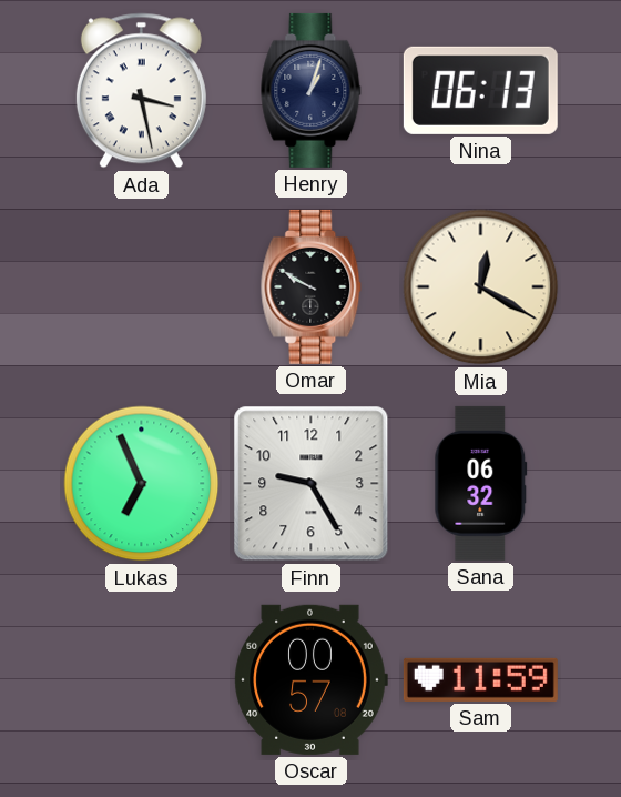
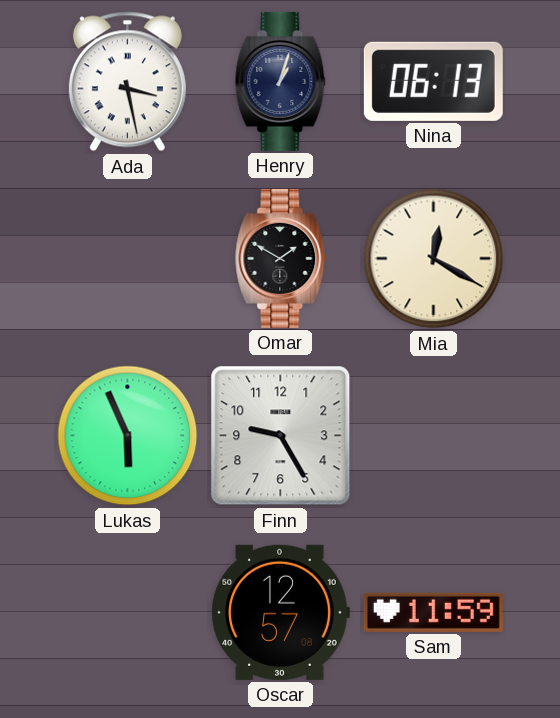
Omar: 9:50 -> 1:50
Lukas: 6:56 -> 5:56
Sana: 06:32 -> none
Oscar: 00:57 -> 12:57
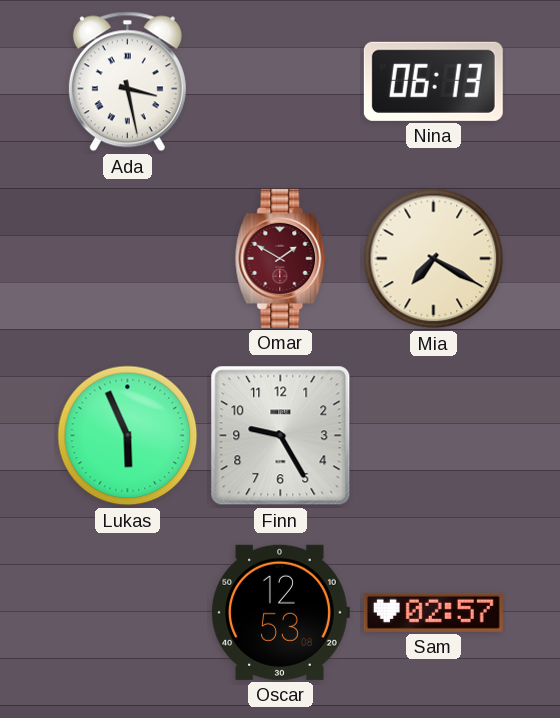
Henry: 1:03 -> none
Omar dial: black -> burgundy
Mia: 12:20 -> 7:20
Oscar: 12:57 -> 12:53
Sam: 11:59 -> 02:57
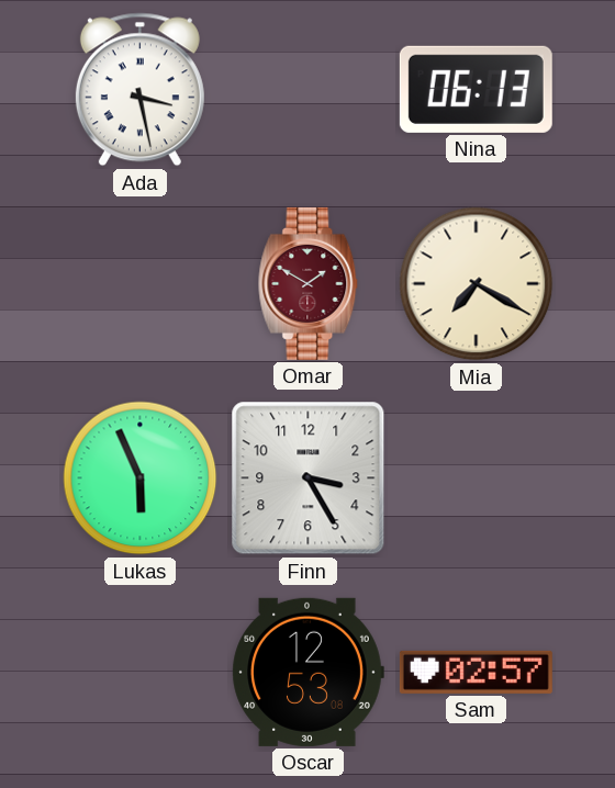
Finn: 9:25 -> 3:25
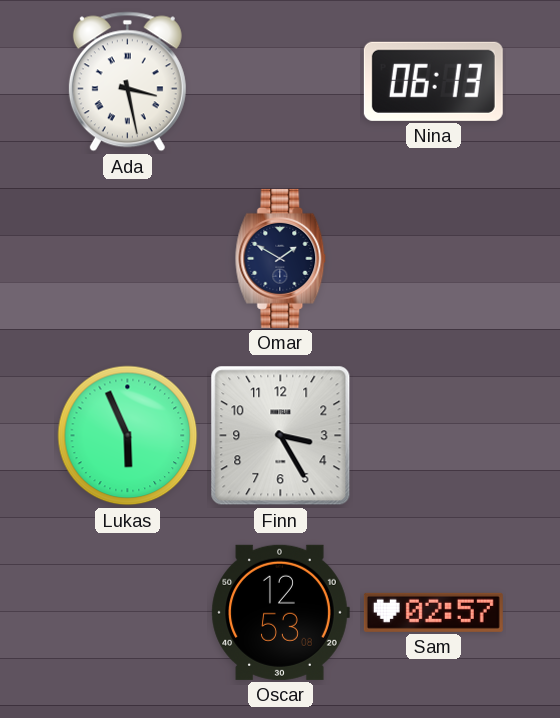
Omar dial: burgundy -> navy
Mia: 7:20 -> none
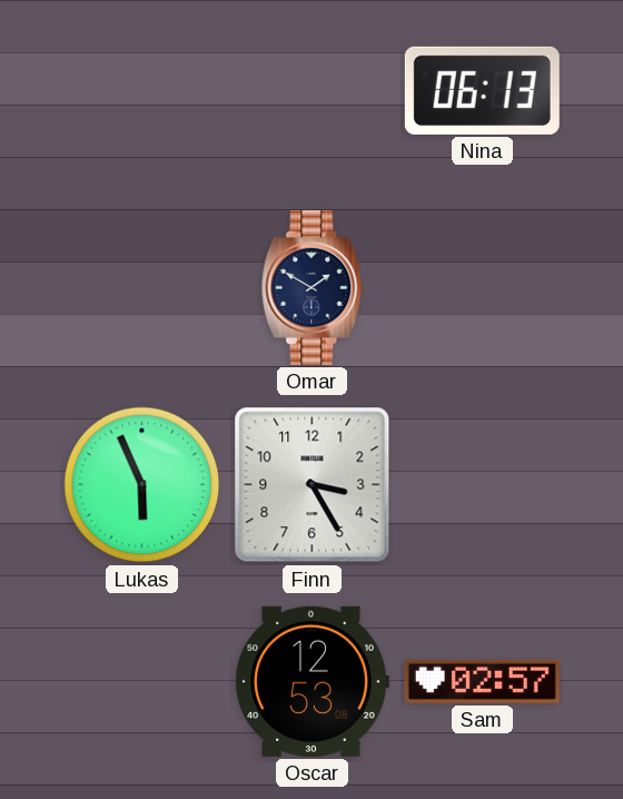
Ada: 3:28 -> none
